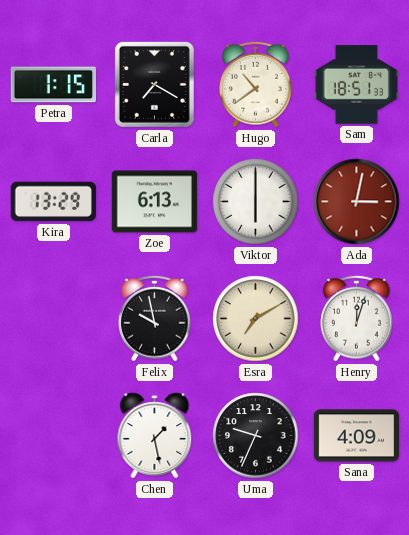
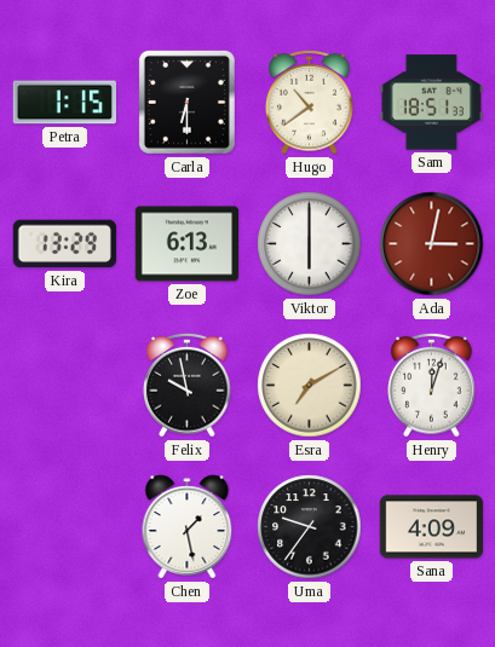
Carla: 7:20 -> 6:30
Uma: 9:34 -> 9:36
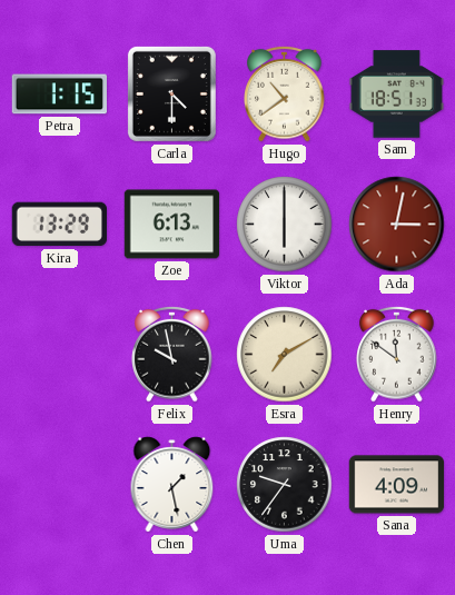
Carla: 6:30 -> 4:30
Henry: 12:03 -> 11:51
